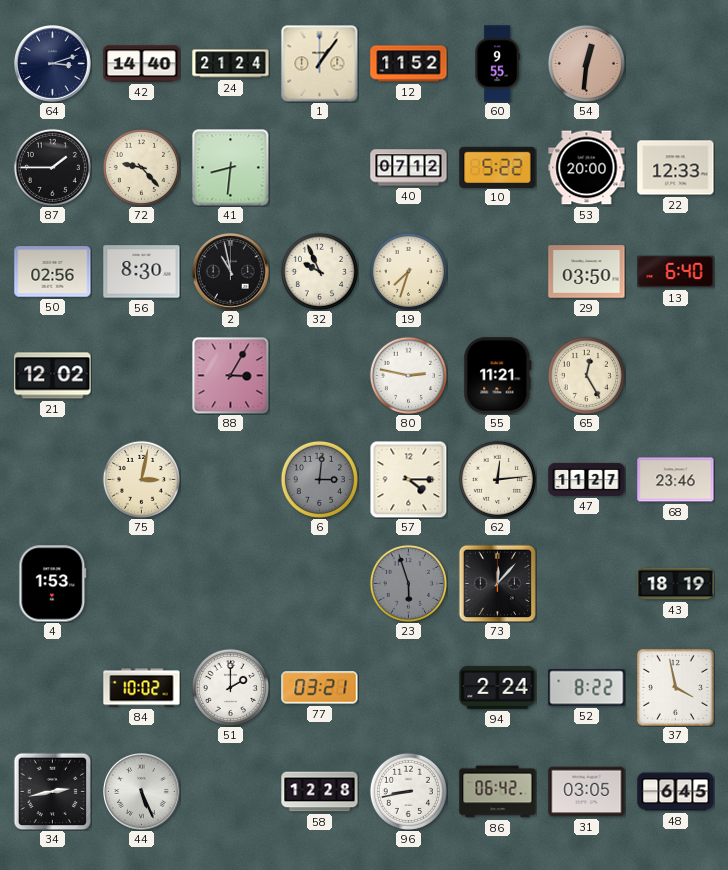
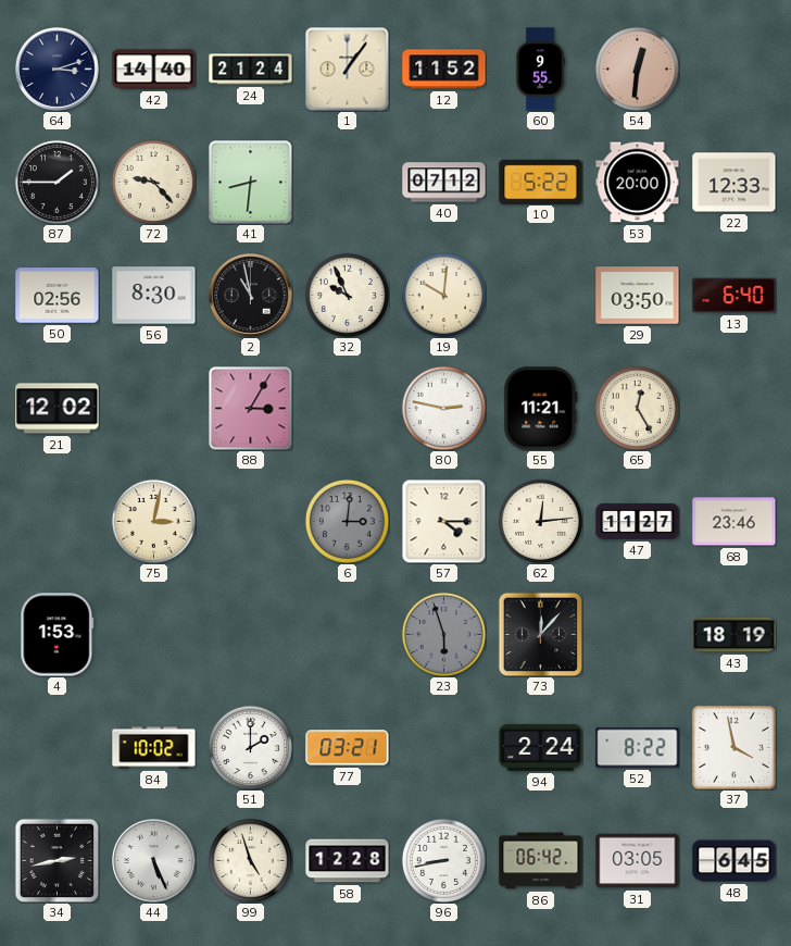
19: 7:33 -> 10:01
99: none -> 4:57
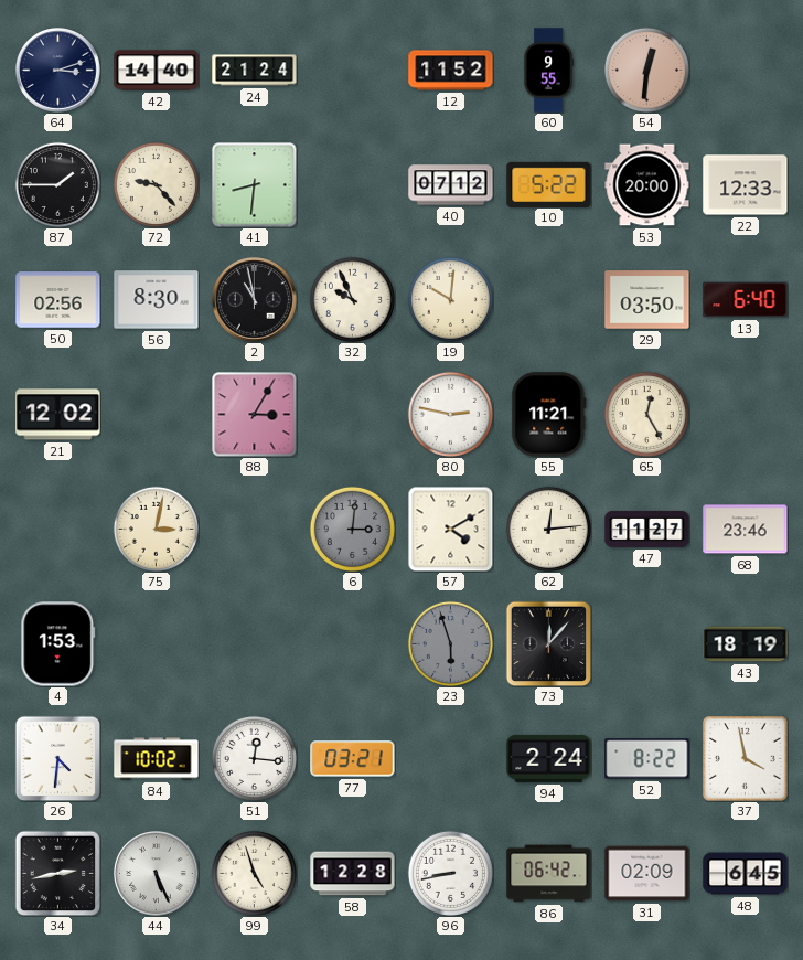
1: 1:06 -> none
57: 4:15 -> 4:10
26: none -> 4:31
51: 2:00 -> 12:16
31: 03:05 -> 02:09
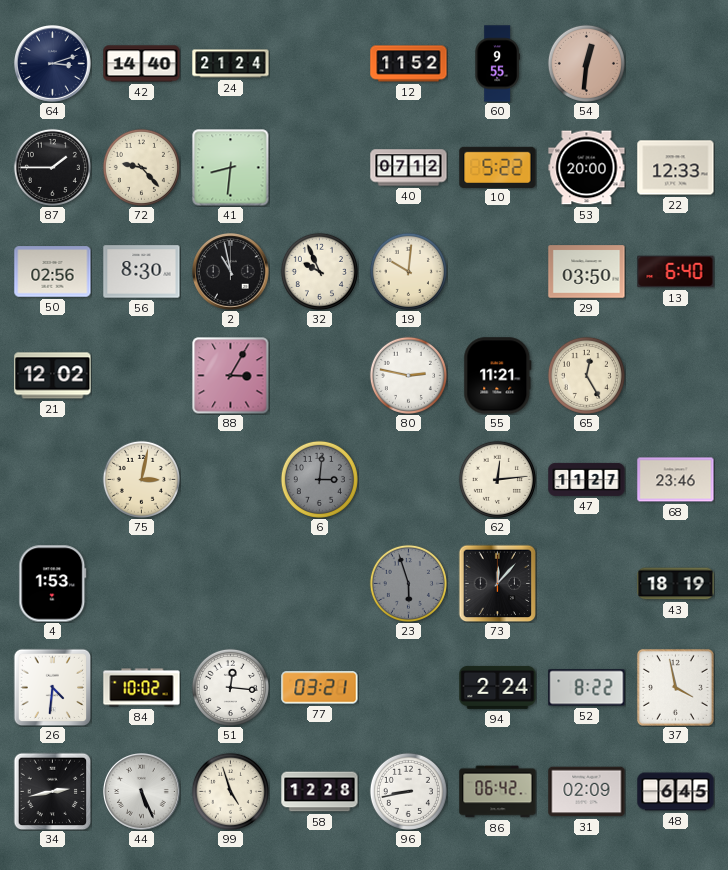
57: 4:10 -> none
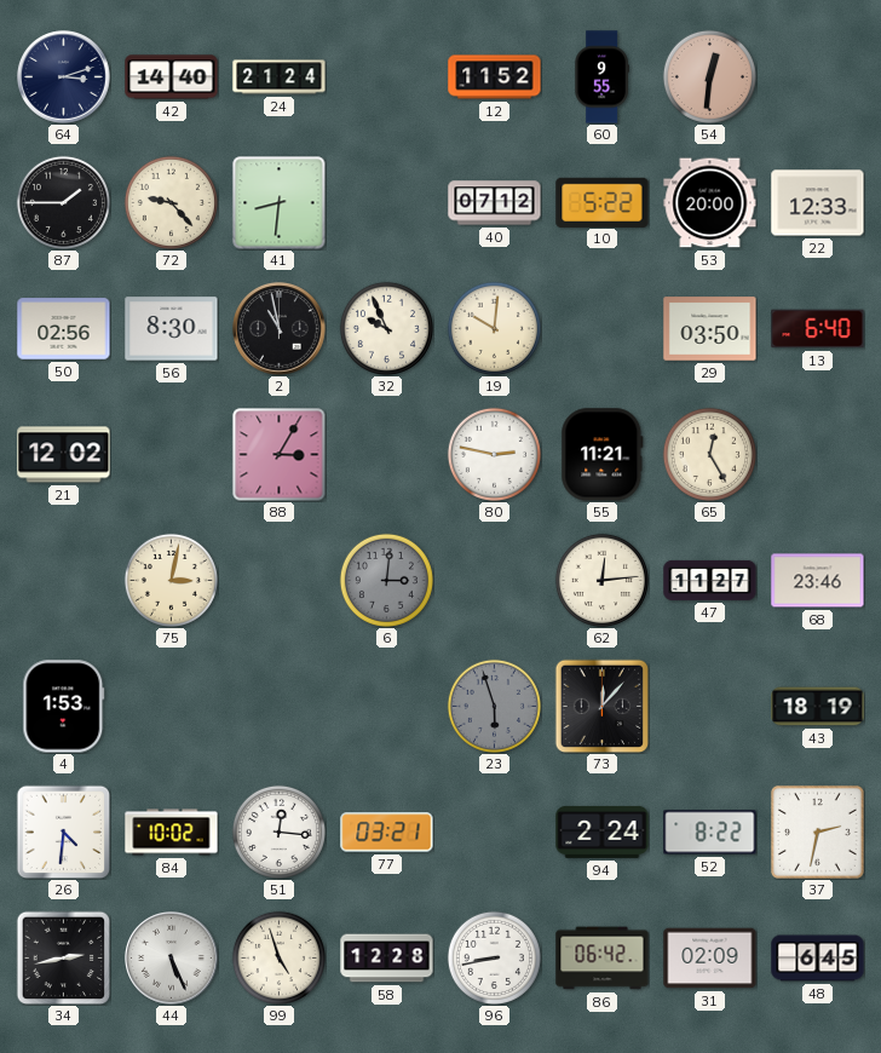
37: 3:58 -> 2:32
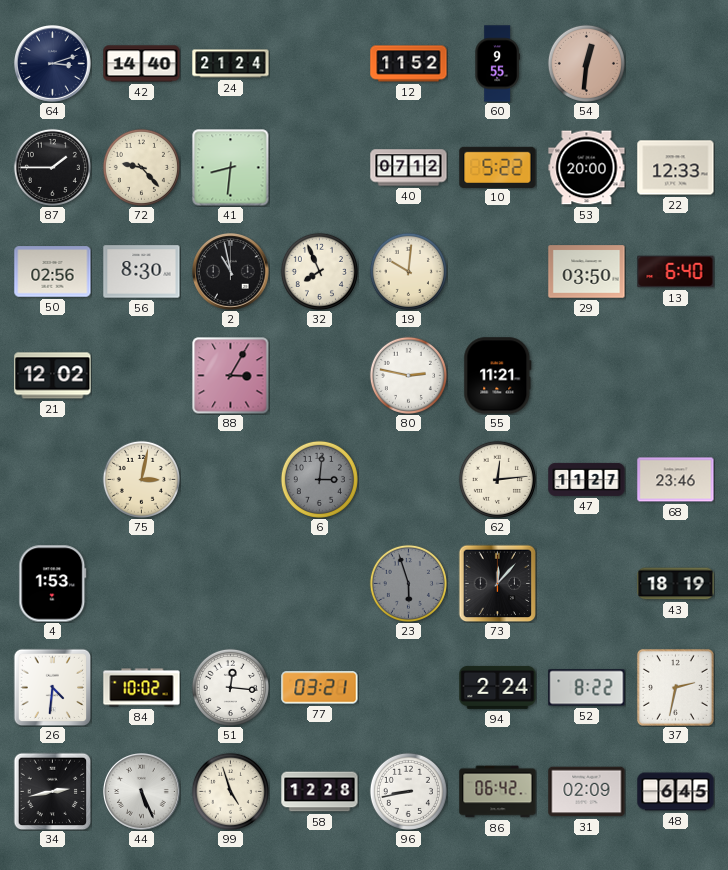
32: 9:56 -> 7:56
65: 12:25 -> none
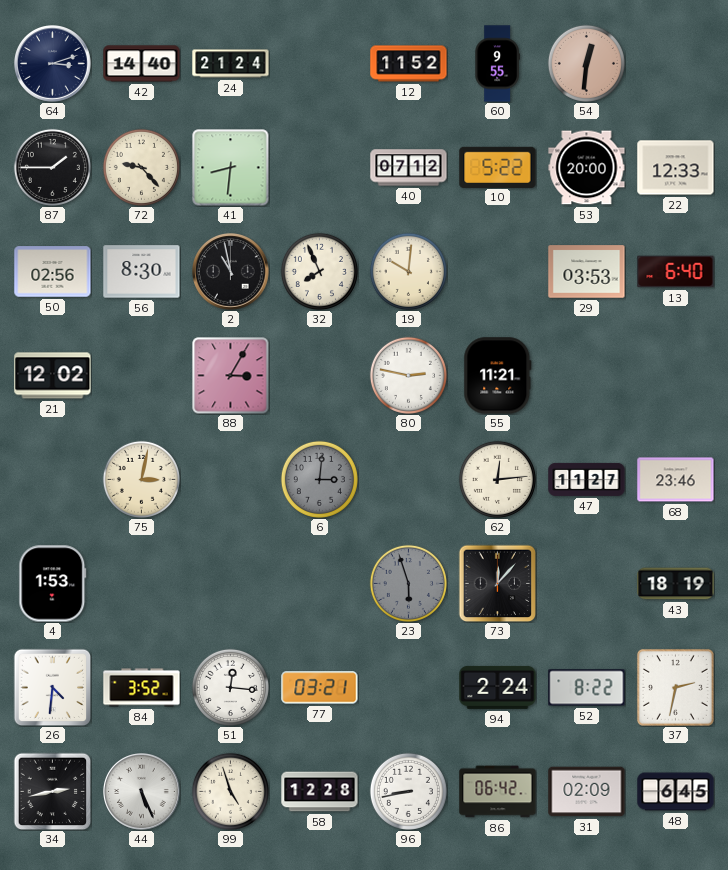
29: 03:50 -> 03:53
84: 10:02 -> 3:52
